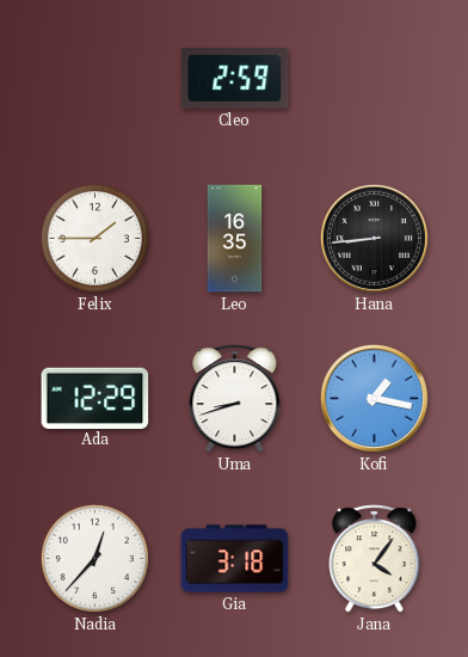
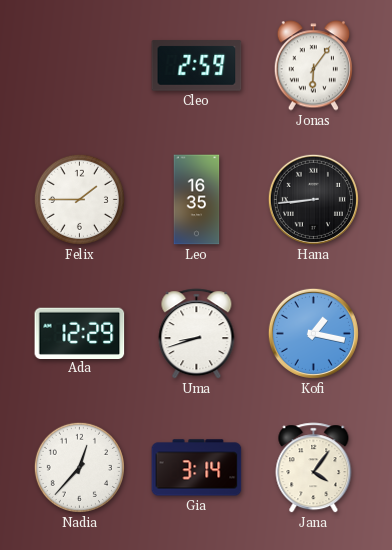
Jonas: none -> 6:06
Gia: 3:18 -> 3:14
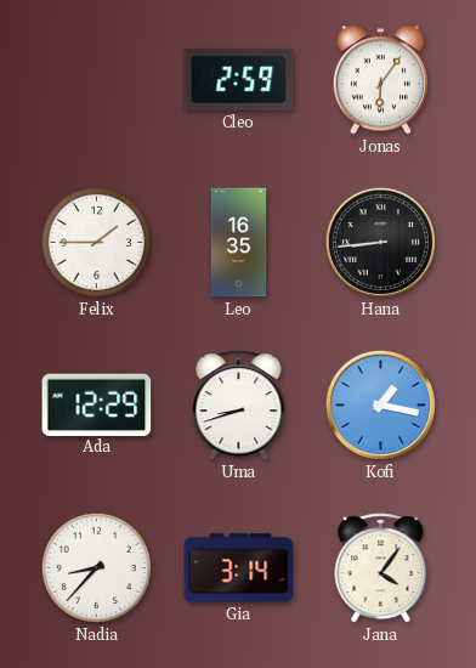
Nadia: 12:37 -> 8:37
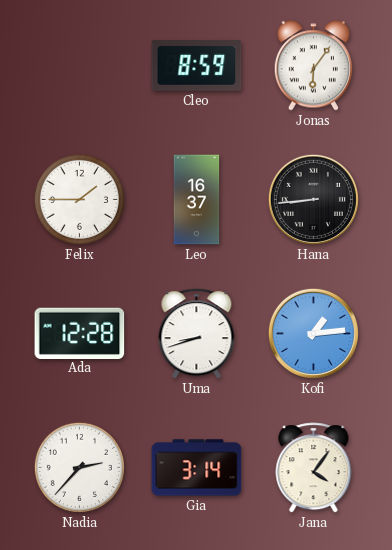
Cleo: 2:59 -> 8:59
Leo: 16:35 -> 16:37
Ada: 12:29 -> 12:28
Kofi: 1:17 -> 1:14
Nadia: 8:37 -> 2:37
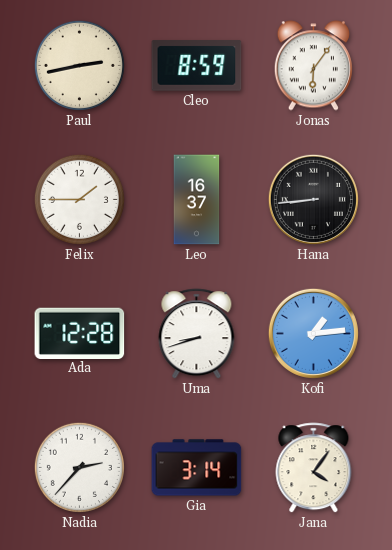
Paul: none -> 2:43
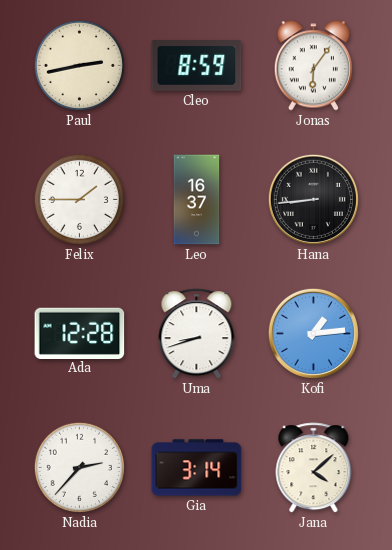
Jana: 4:06 -> 4:08
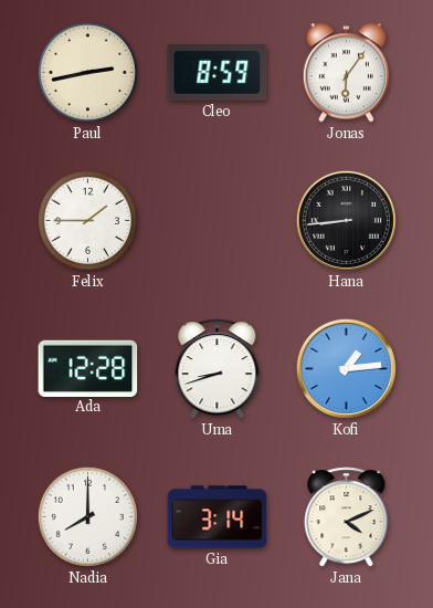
Leo: 16:37 -> none
Nadia: 2:37 -> 8:00
Jana: 4:08 -> 4:11
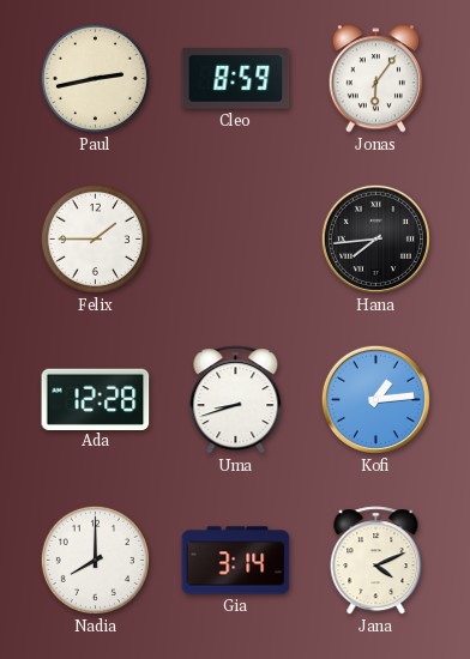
Hana: 8:44 -> 7:44
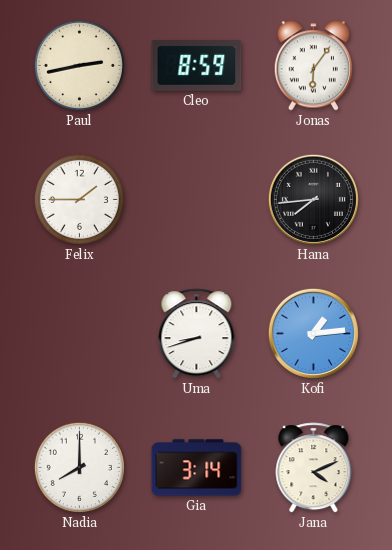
Ada: 12:28 -> none
